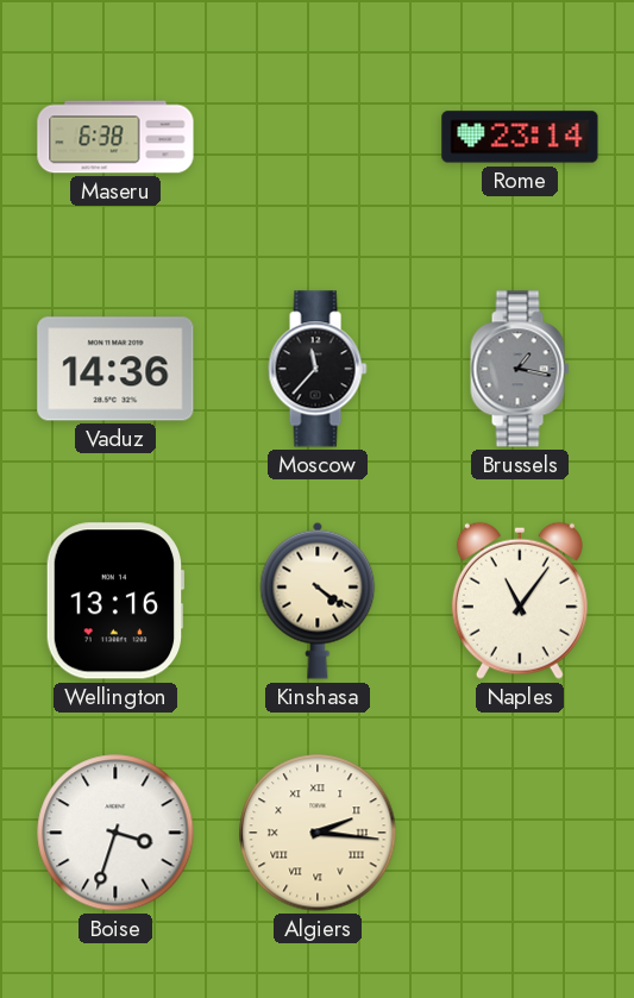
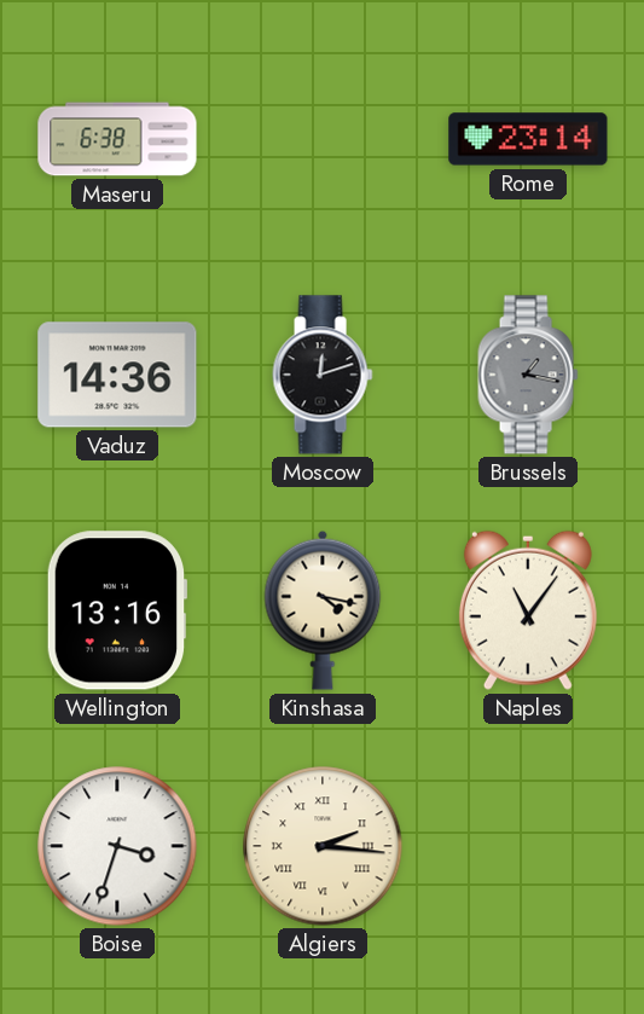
Moscow: 11:37 -> 12:12
Kinshasa: 4:21 -> 4:17
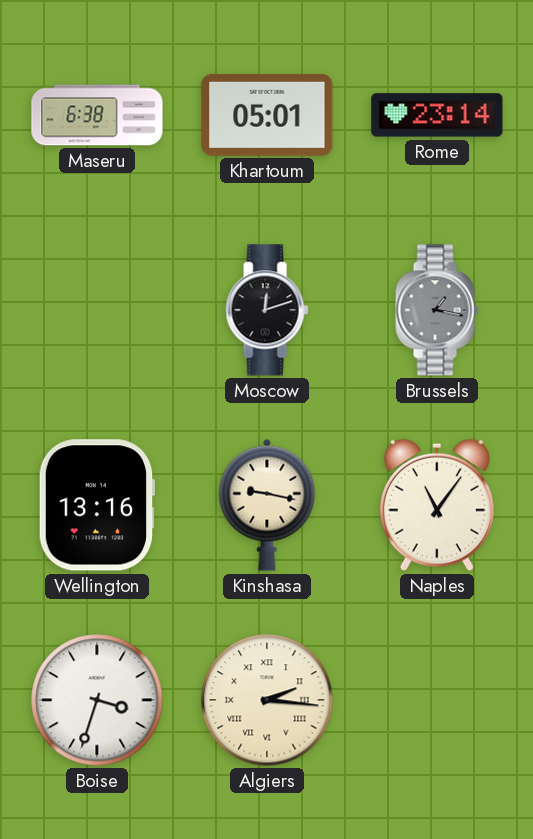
Khartoum: none -> 05:01
Vaduz: 14:36 -> none
Kinshasa: 4:17 -> 9:17
